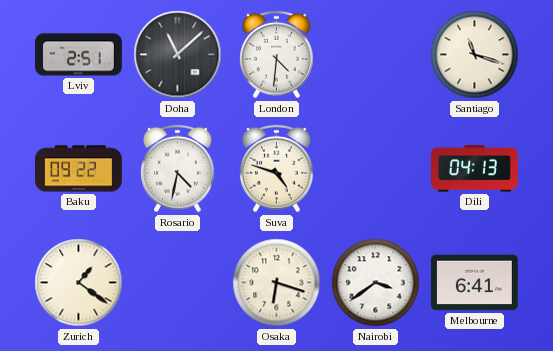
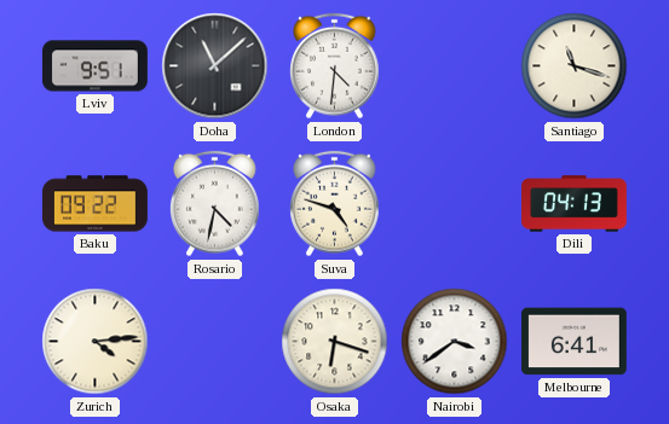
Lviv: 2:51 -> 9:51
Zurich: 1:21 -> 4:14
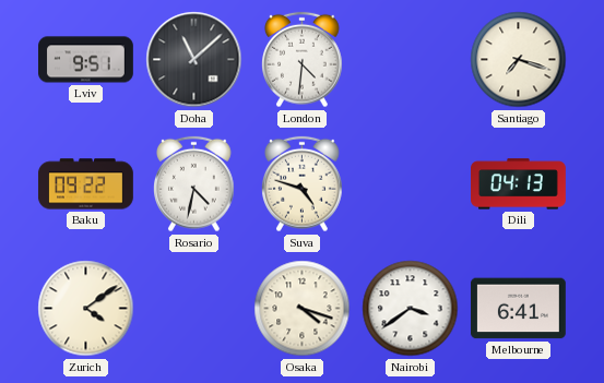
Santiago: 11:18 -> 7:18
Zurich: 4:14 -> 4:09
Osaka: 6:18 -> 4:18
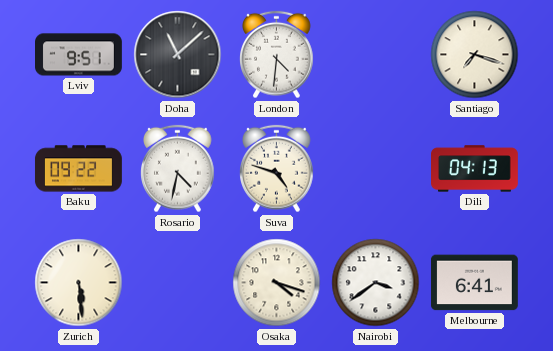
Zurich: 4:09 -> 5:29
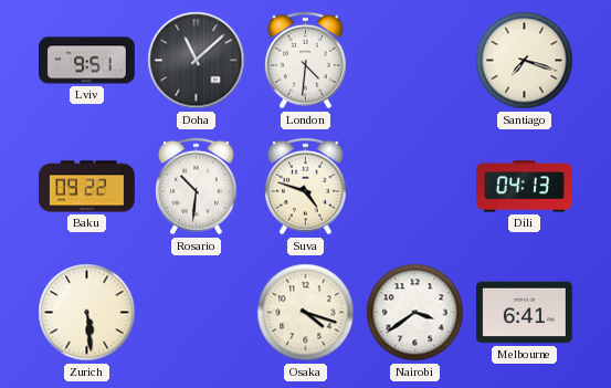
Rosario: 4:32 -> 10:31
